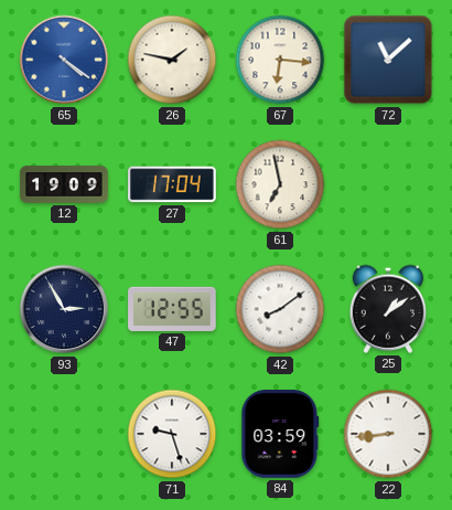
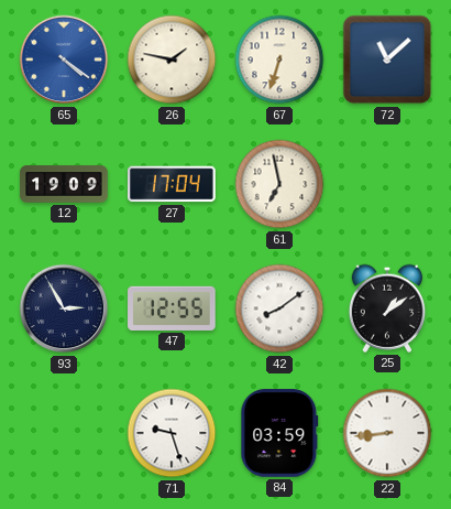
67: 6:16 -> 6:33
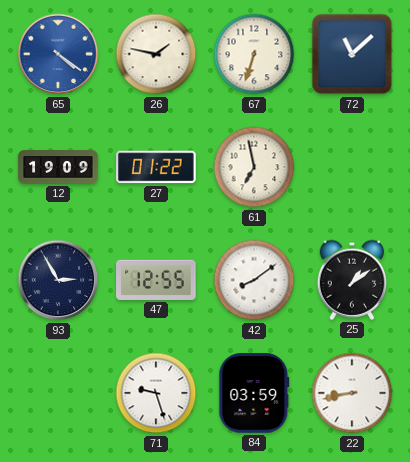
27: 17:04 -> 01:22
22: 8:44 -> 8:43
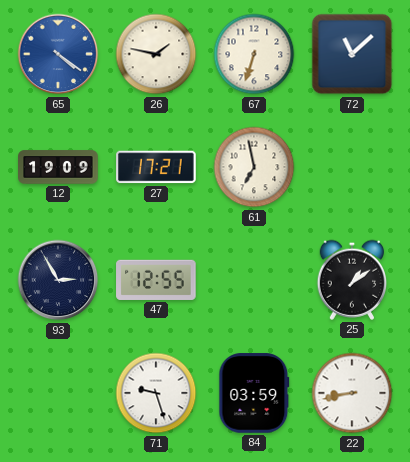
27: 01:22 -> 17:21
42: 8:09 -> none
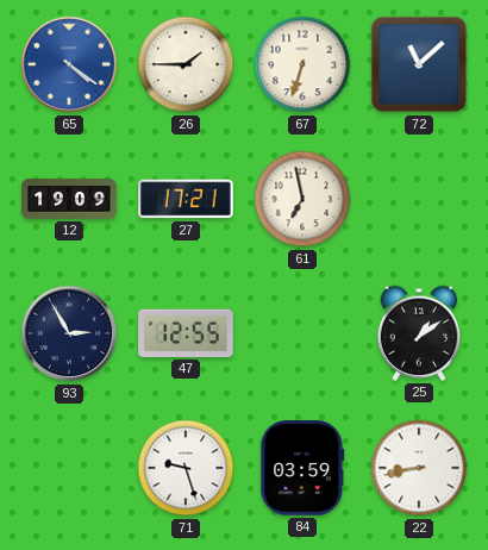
26: 1:47 -> 1:45
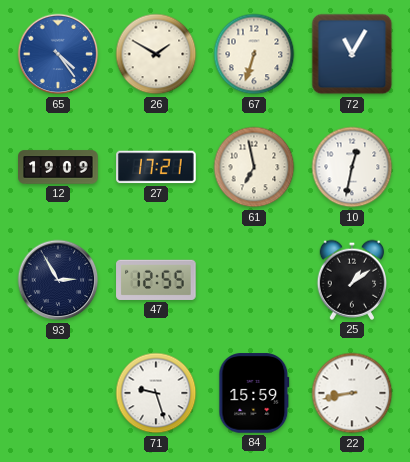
65: 4:21 -> 4:24
26: 1:45 -> 1:50
72: 11:08 -> 11:05
10: none -> 12:32
84: 03:59 -> 15:59
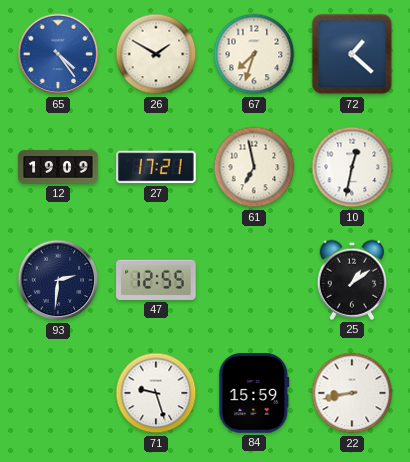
67: 6:33 -> 7:33
72: 11:05 -> 1:22
93: 2:55 -> 2:31
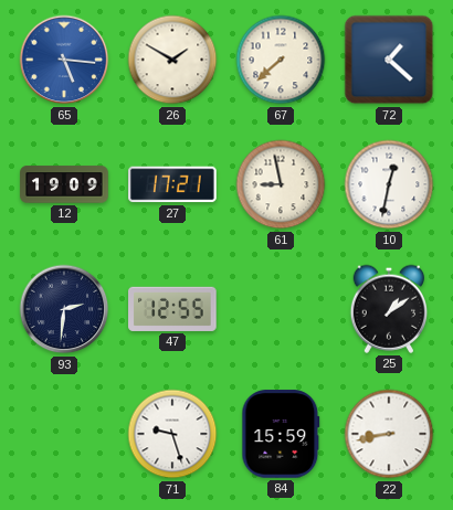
65: 4:24 -> 5:16
67: 7:33 -> 7:38
61: 6:58 -> 8:58
